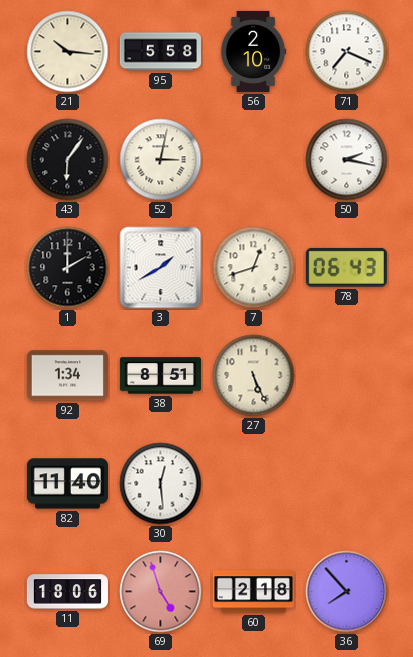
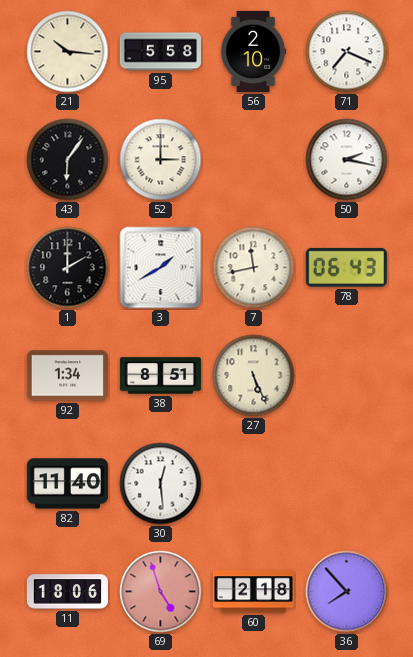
52: 3:02 -> 3:00
7: 12:42 -> 11:43
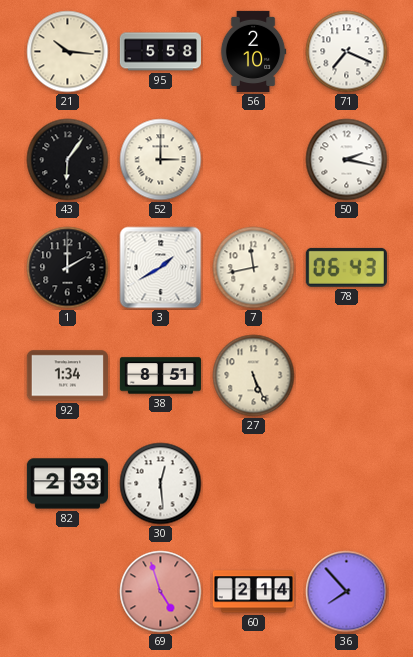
82: 11:40 -> 2:33
11: 18:06 -> none
60: 2:18 -> 2:14
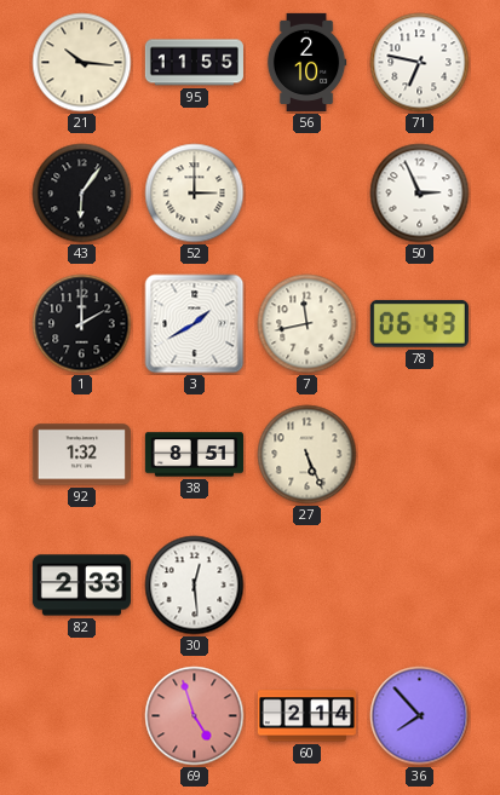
95: 5:58 -> 11:55
71: 7:19 -> 6:47
50: 2:17 -> 2:56
92: 1:34 -> 1:32
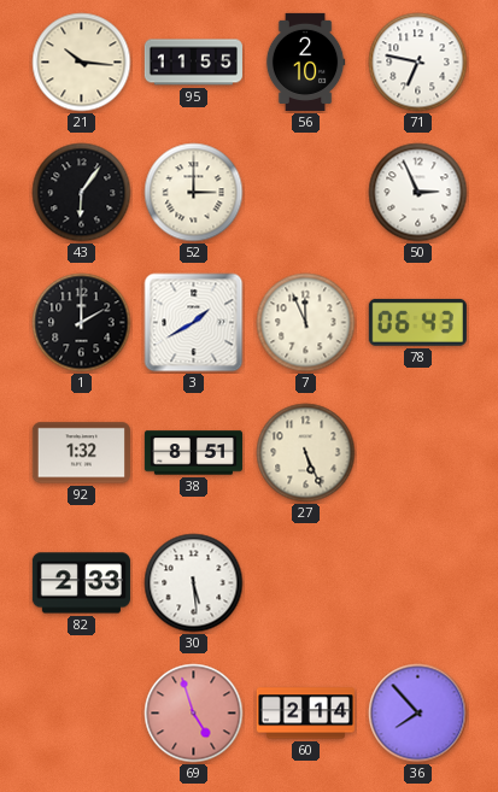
7: 11:43 -> 11:56
30: 12:29 -> 5:29
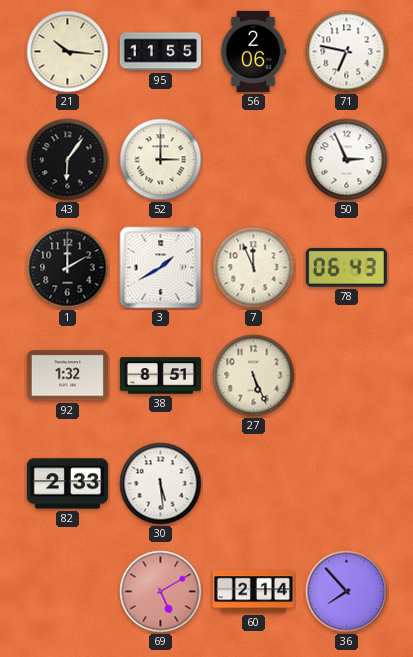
56: 2:10 -> 2:06
69: 4:57 -> 5:10
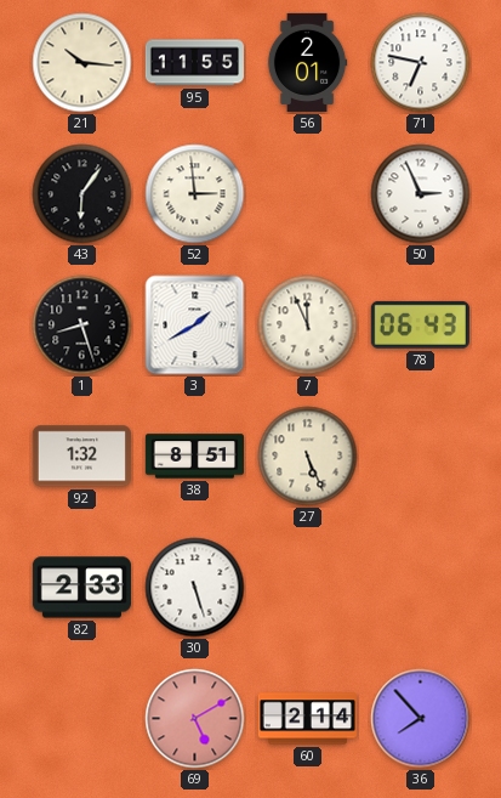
56: 2:06 -> 2:01
52: 3:00 -> 2:59
1: 2:00 -> 8:27
30: 5:29 -> 5:27
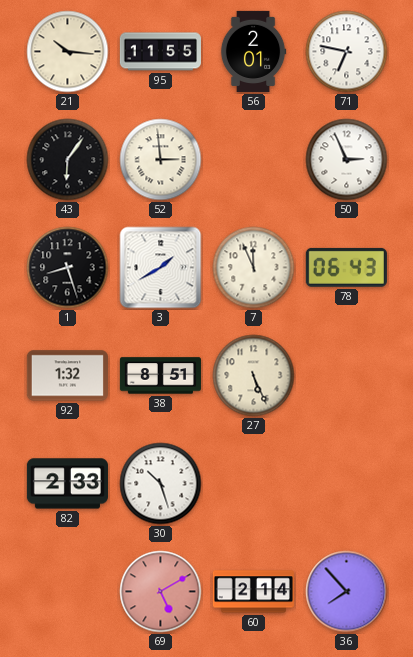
30: 5:27 -> 10:27
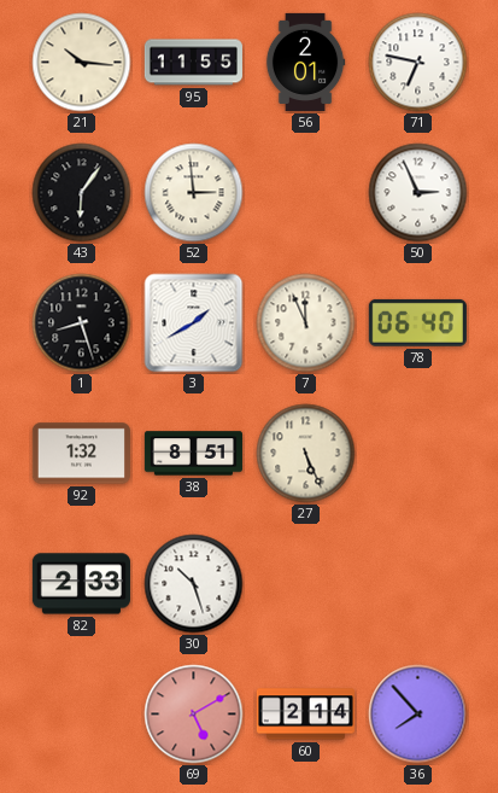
78: 06:43 -> 06:40
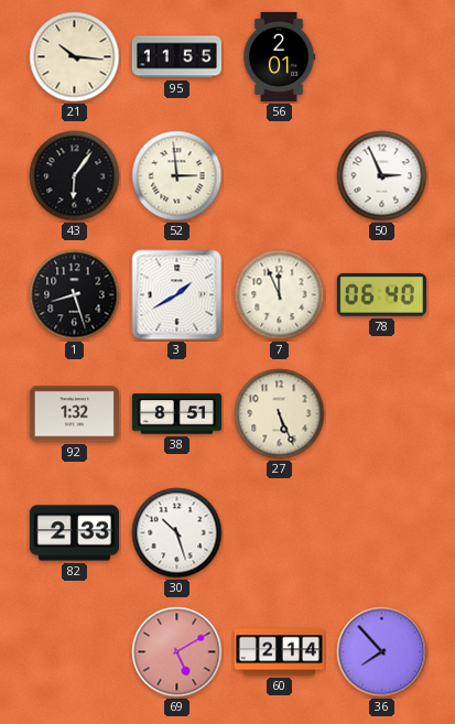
71: 6:47 -> none
